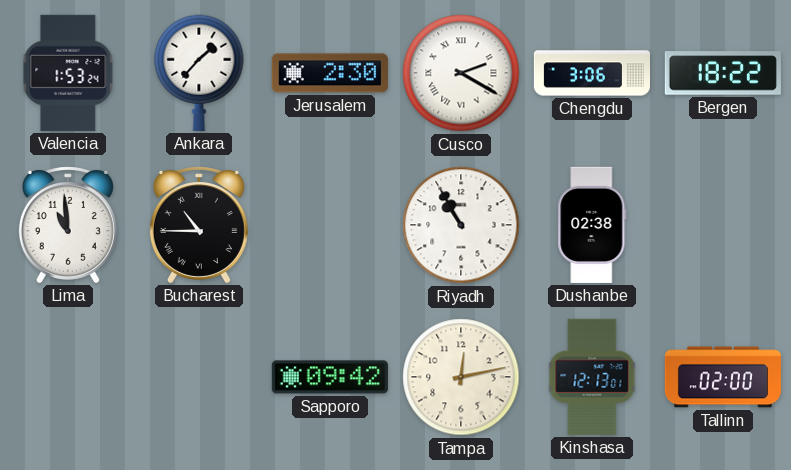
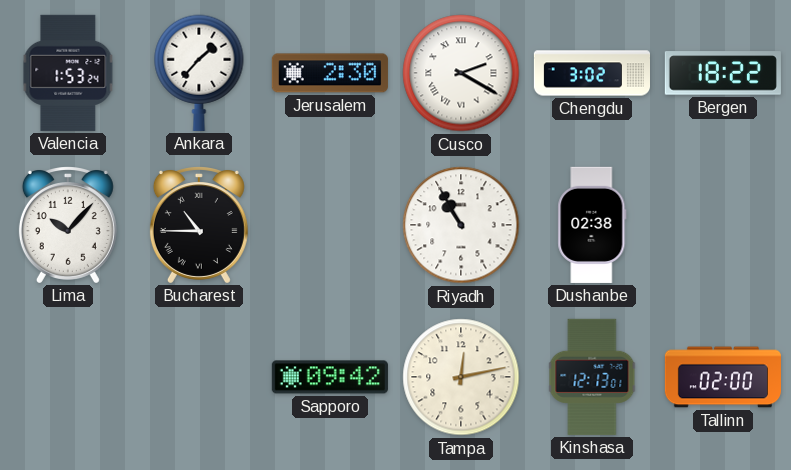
Chengdu: 3:06 -> 3:02
Lima: 10:59 -> 10:07
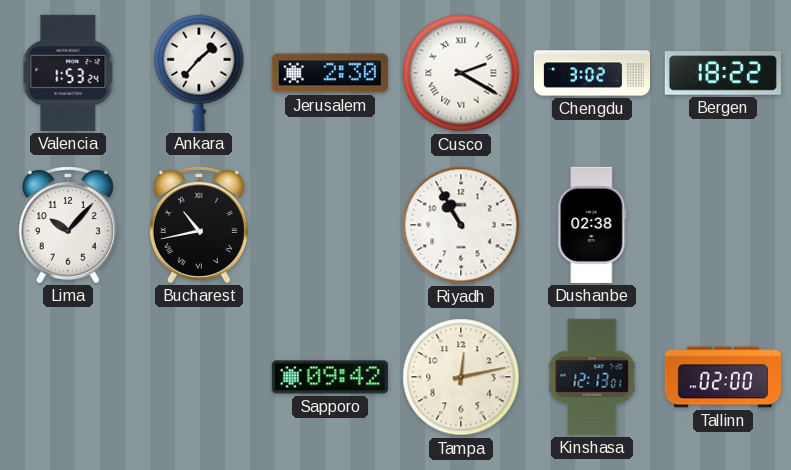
Bucharest: 10:45 -> 10:43
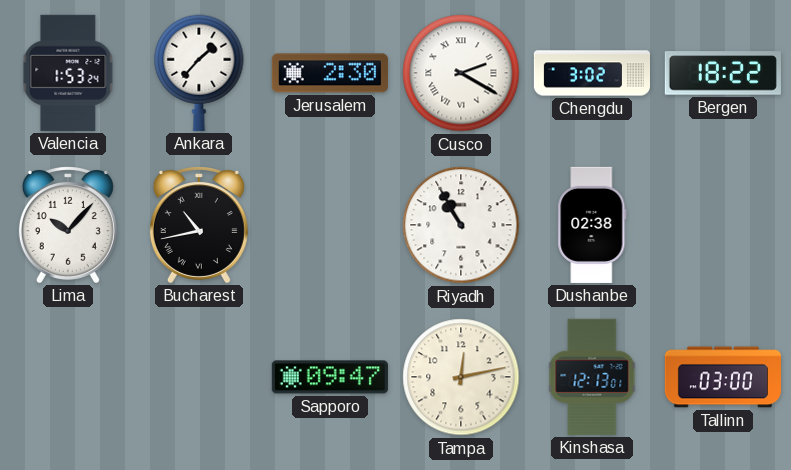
Sapporo: 09:42 -> 09:47
Tallinn: 02:00 -> 03:00
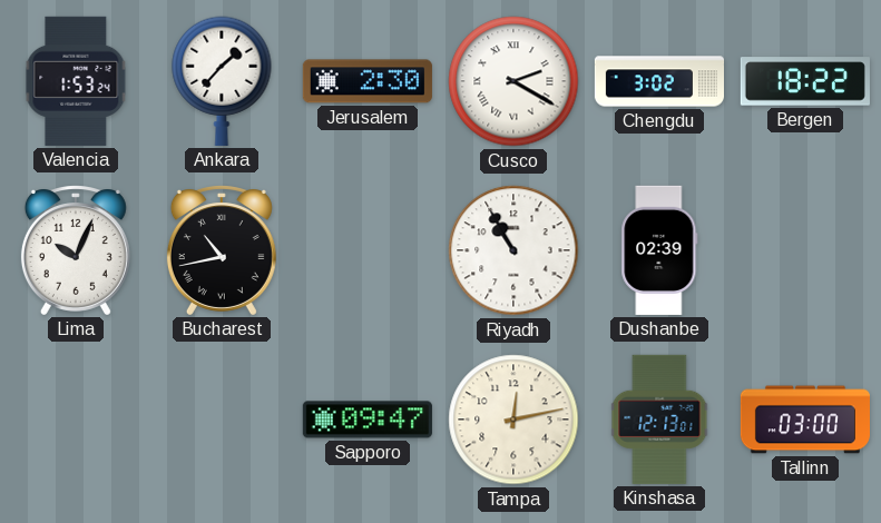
Lima: 10:07 -> 10:04
Dushanbe: 02:38 -> 02:39
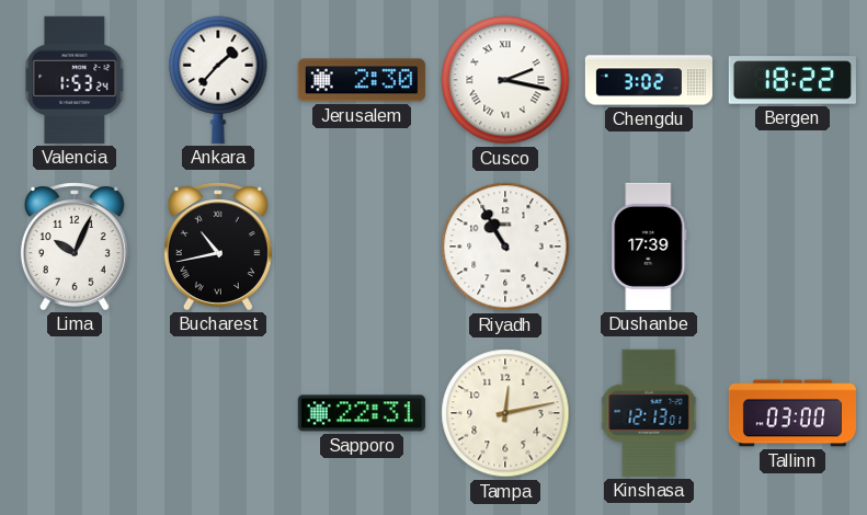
Cusco: 2:20 -> 2:17
Dushanbe: 02:39 -> 17:39
Sapporo: 09:47 -> 22:31
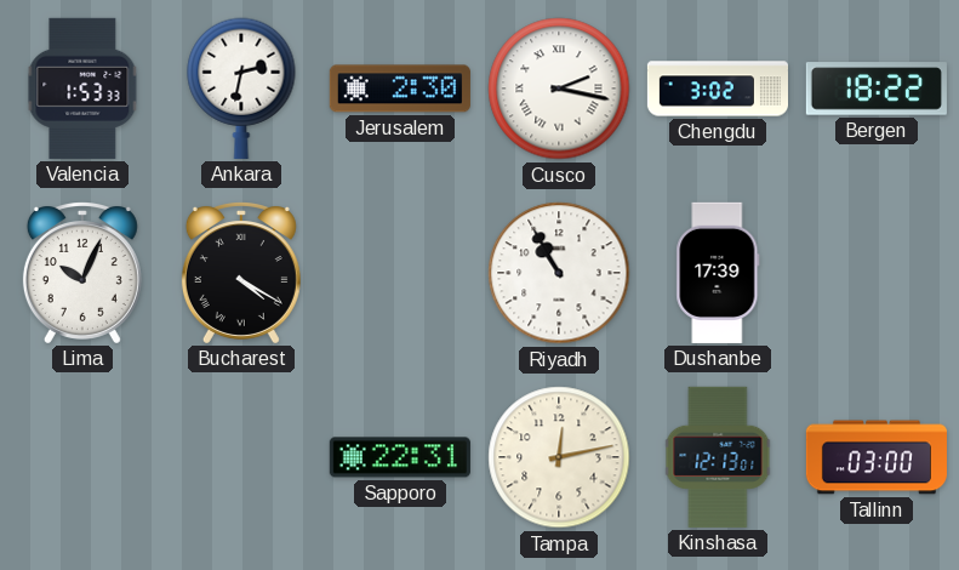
Valencia: 1:53:24 -> 1:53:33
Ankara: 1:37 -> 2:32
Bucharest: 10:43 -> 4:20
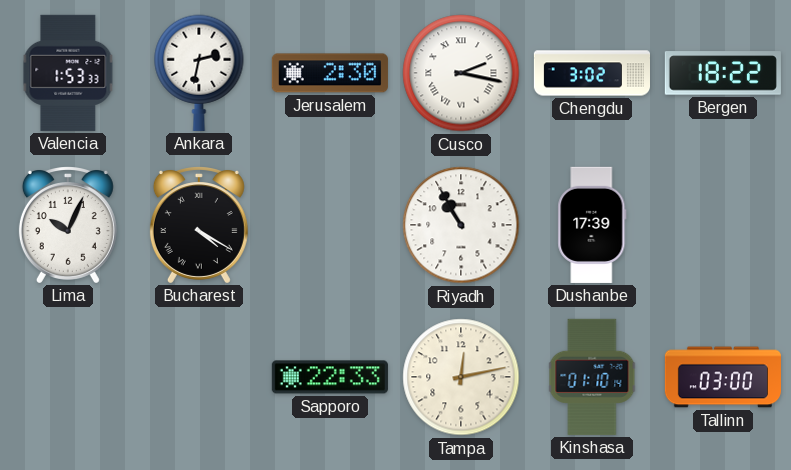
Sapporo: 22:31 -> 22:33
Kinshasa: 12:13 -> 01:10
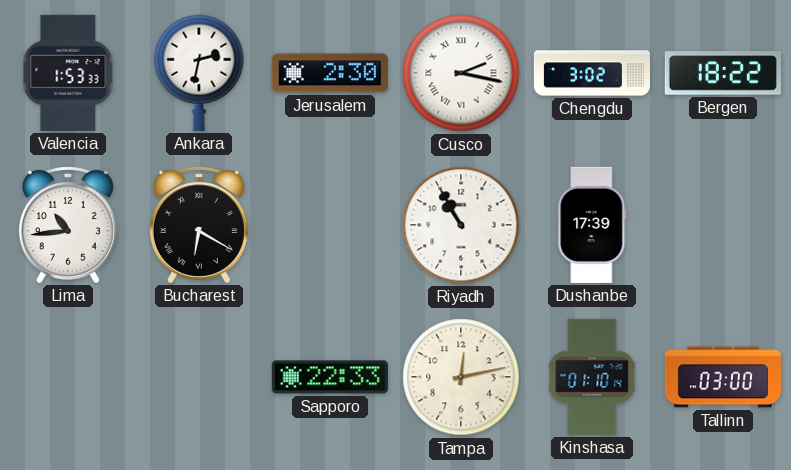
Lima: 10:04 -> 10:44
Bucharest: 4:20 -> 6:20
